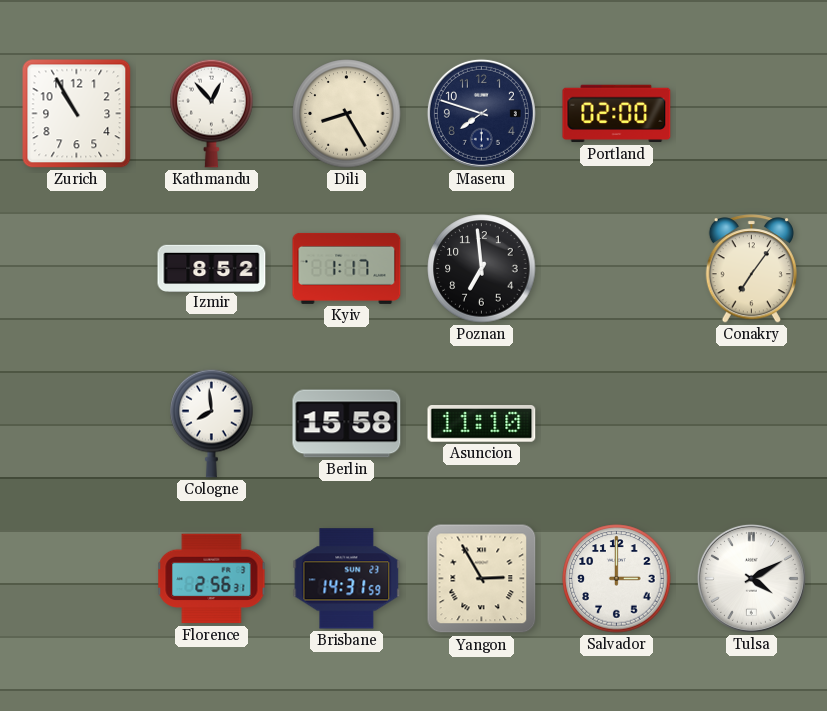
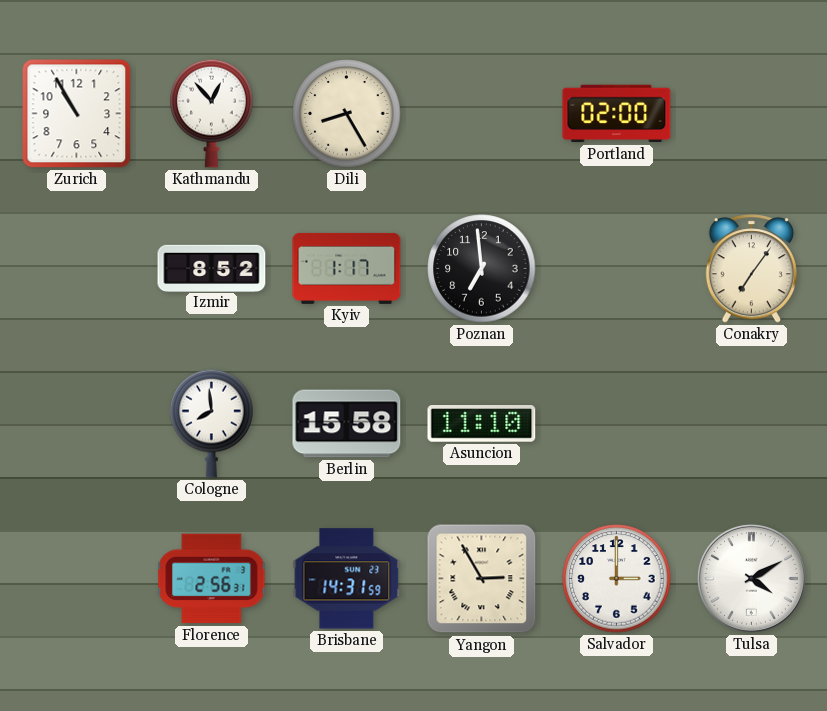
Maseru: 7:48 -> none
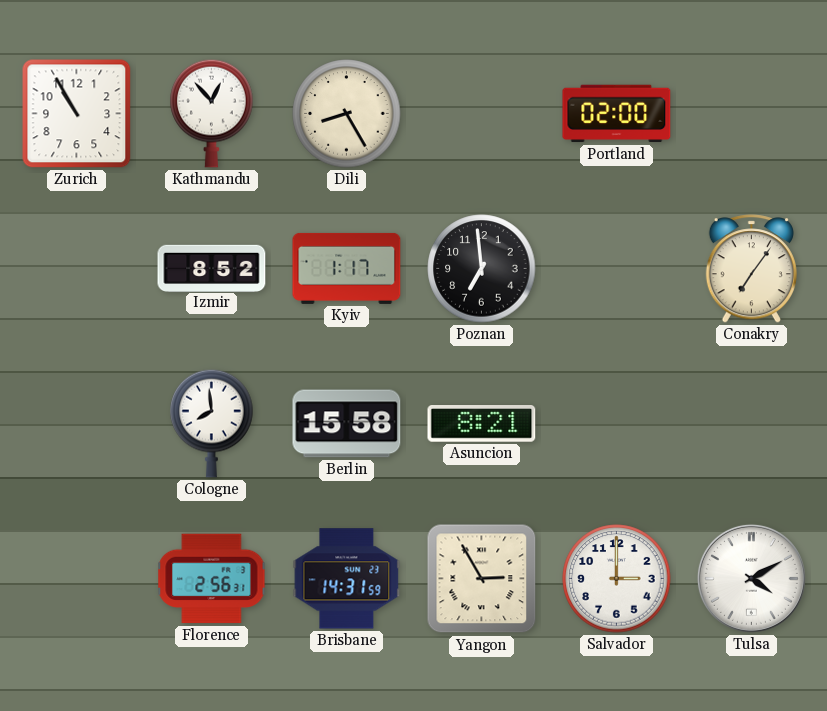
Asuncion: 11:10 -> 8:21
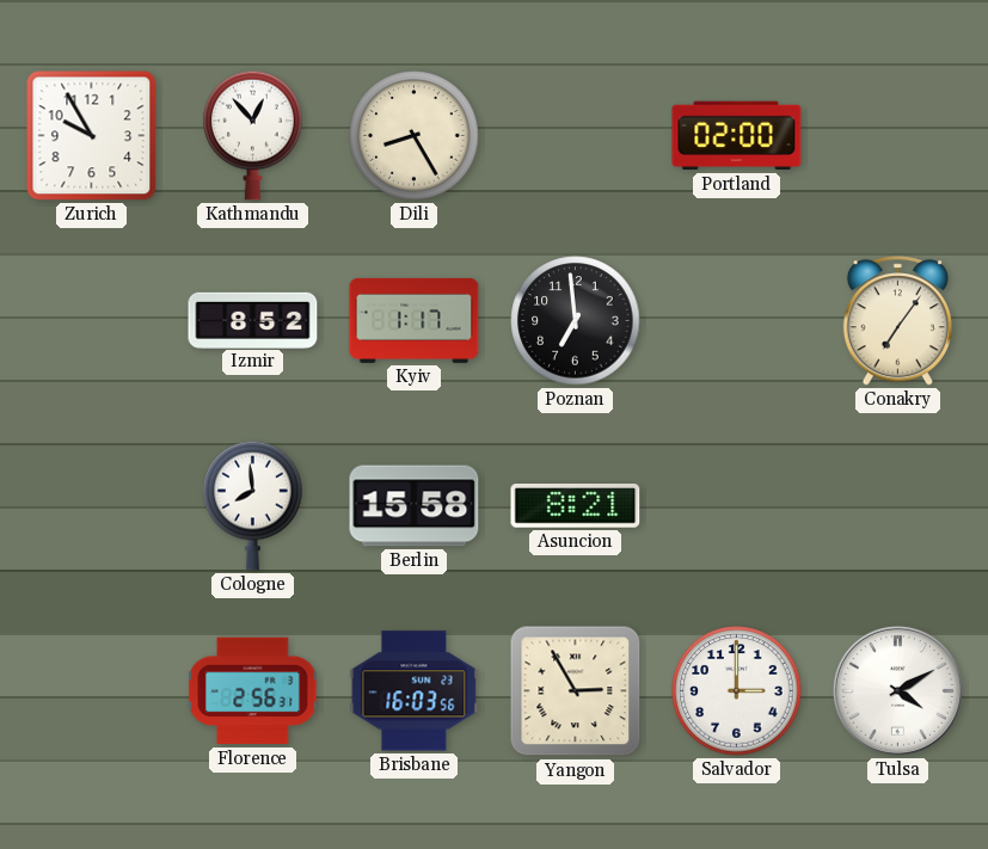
Zurich: 10:55 -> 9:55
Brisbane: 14:31 -> 16:03
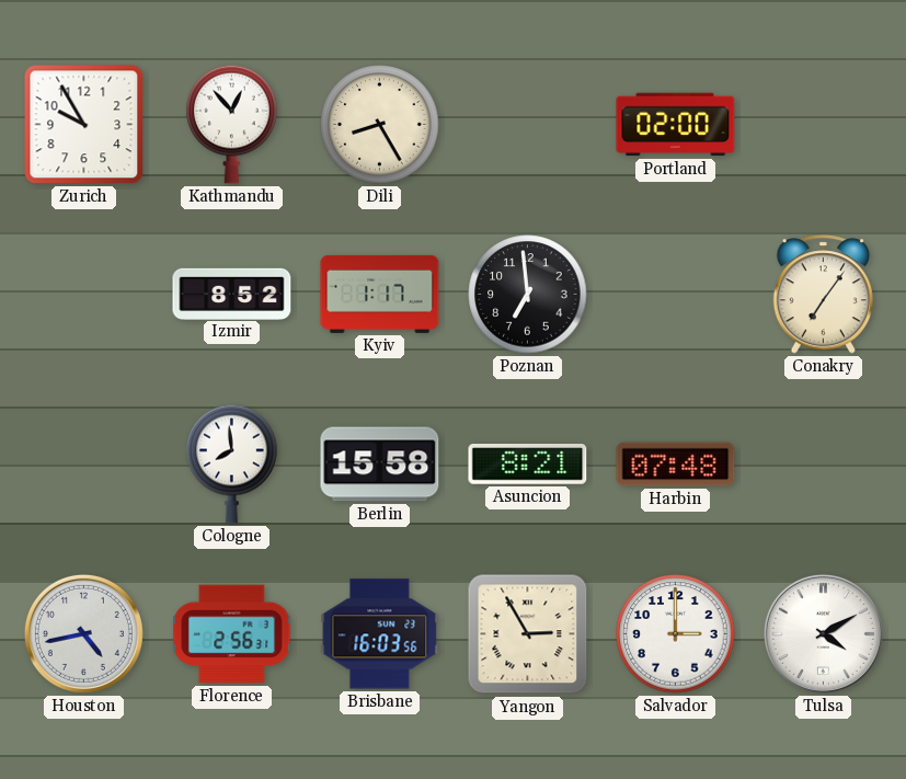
Harbin: none -> 07:48
Houston: none -> 4:43
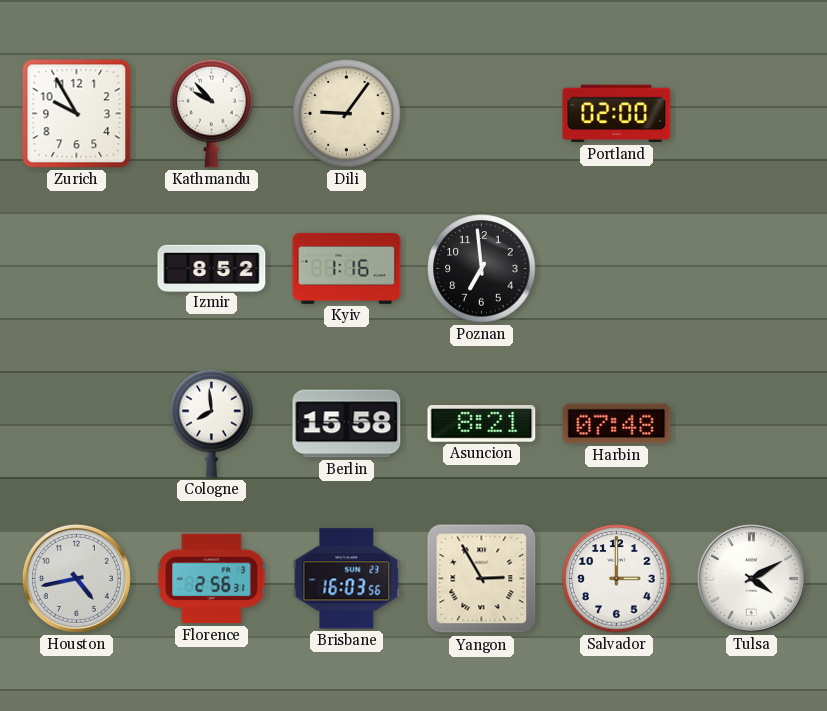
Kathmandu: 12:53 -> 9:53
Dili: 8:25 -> 9:06
Kyiv: 1:17 -> 1:16
Conakry: 7:06 -> none
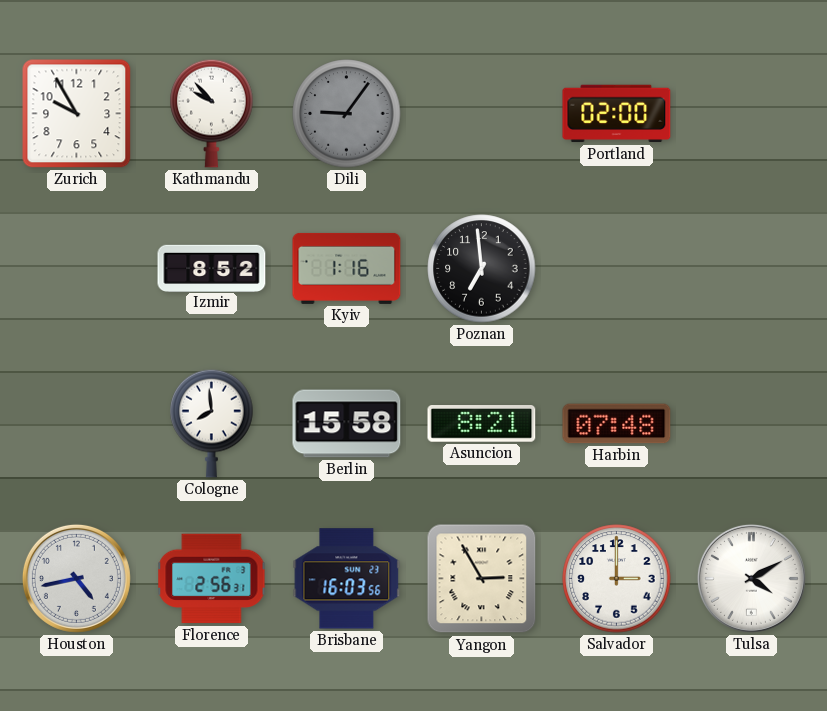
Dili dial: cream -> grey
